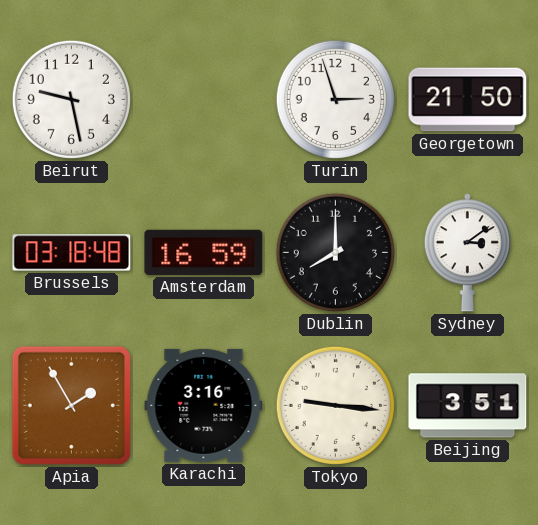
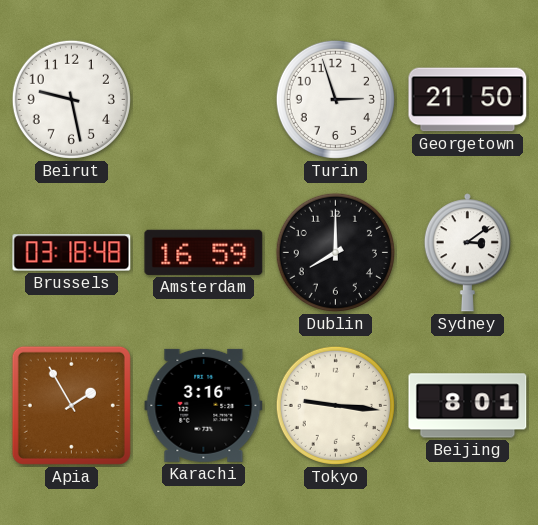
Beijing: 3:51 -> 8:01
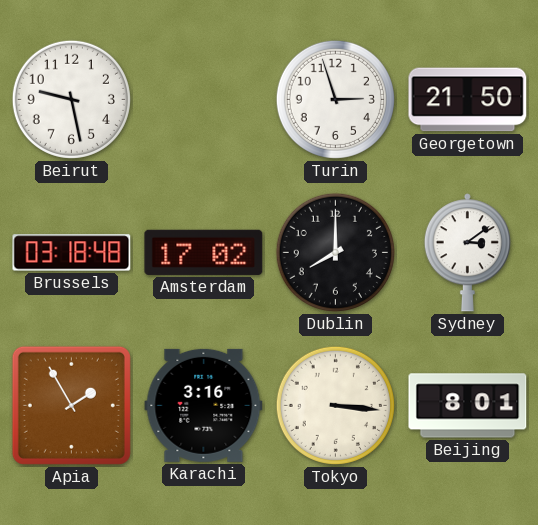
Amsterdam: 16:59 -> 17:02
Tokyo: 9:16 -> 3:16
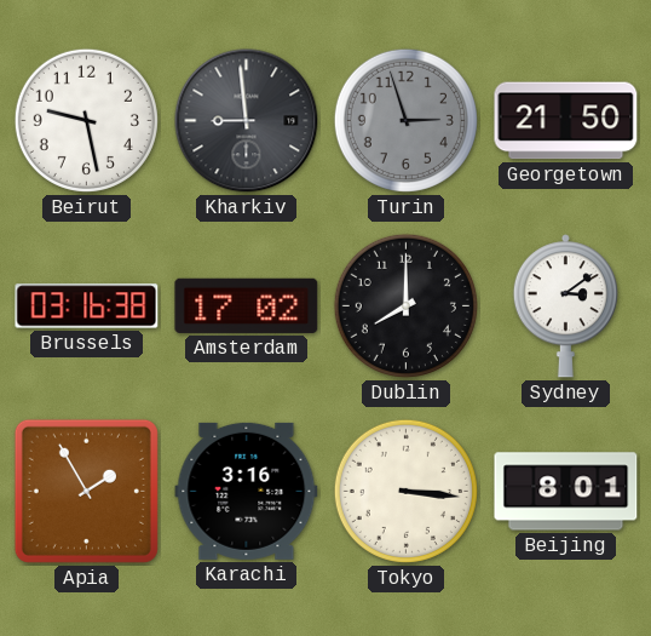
Kharkiv: none -> 8:59
Turin dial: white -> grey
Brussels: 03:18 -> 03:16
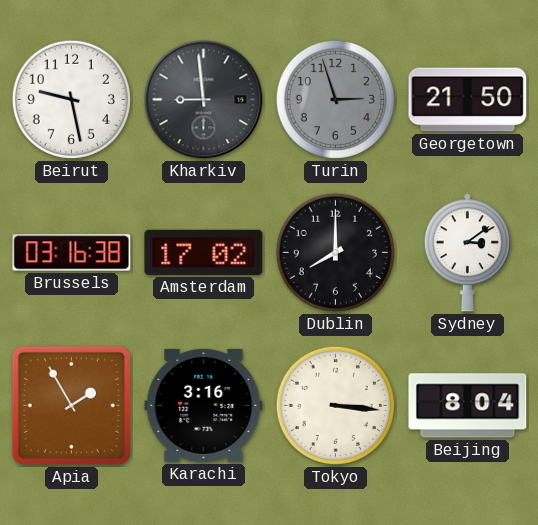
Beijing: 8:01 -> 8:04
